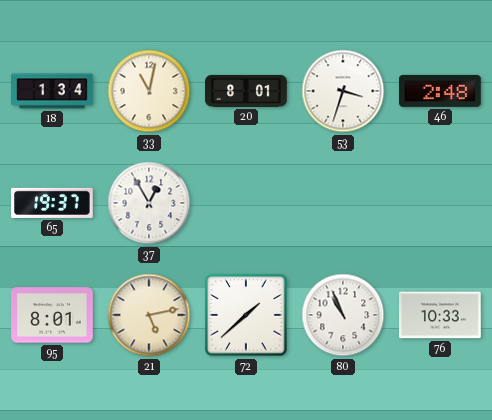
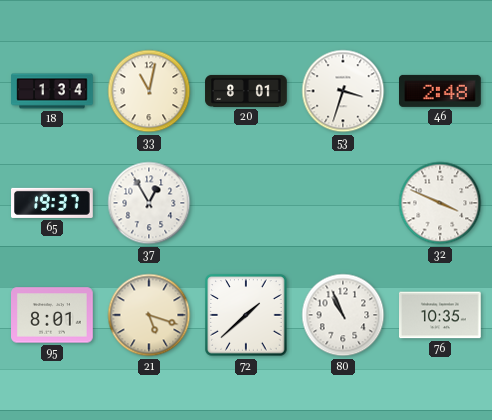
32: none -> 3:49
21: 5:13 -> 5:18
76: 10:33 -> 10:35
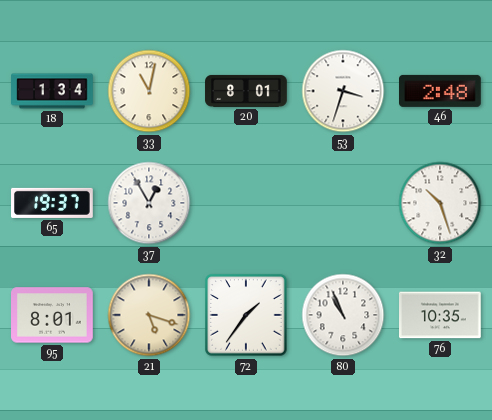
32: 3:49 -> 10:27
72: 1:38 -> 1:36
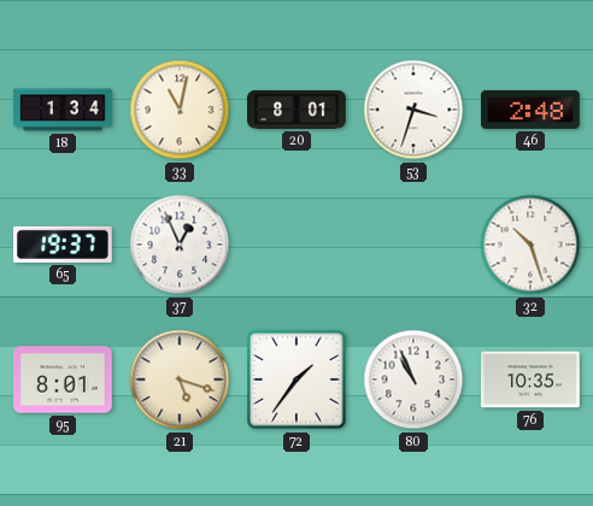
37: 12:55 -> 12:56
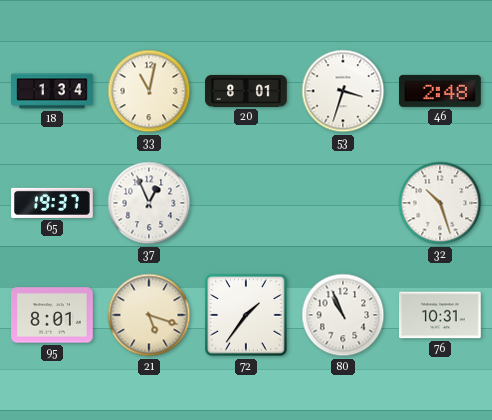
76: 10:35 -> 10:31
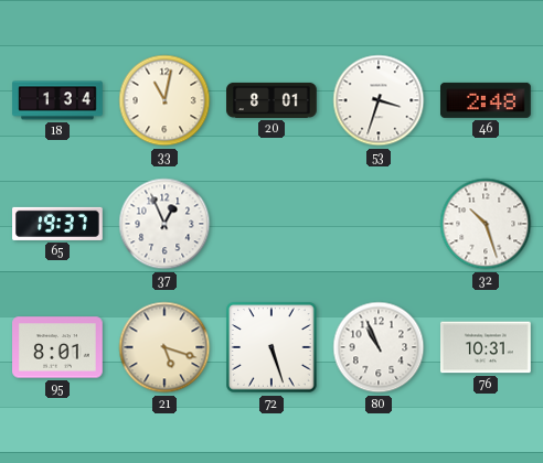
72: 1:36 -> 5:27
